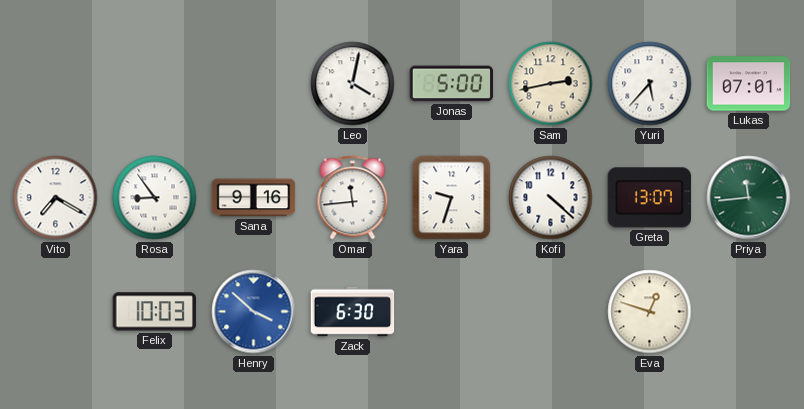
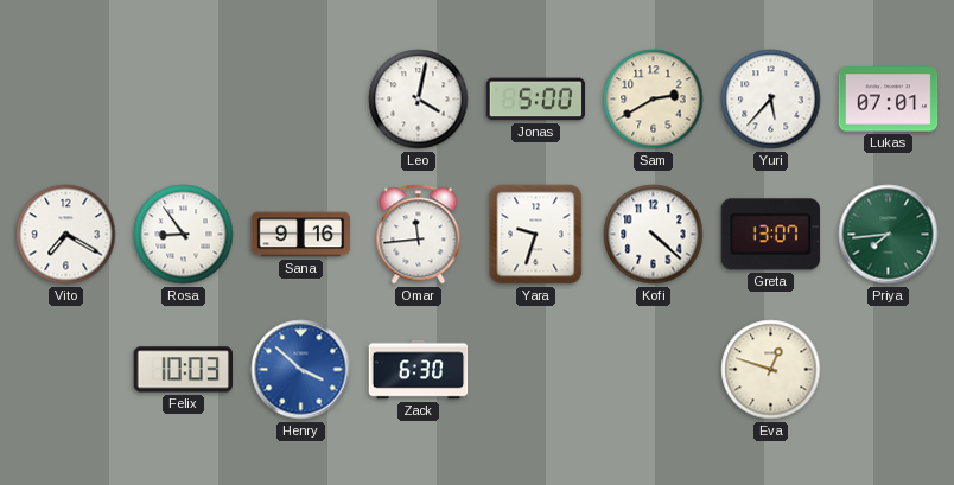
Sam: 2:43 -> 2:40
Priya: 11:44 -> 7:44
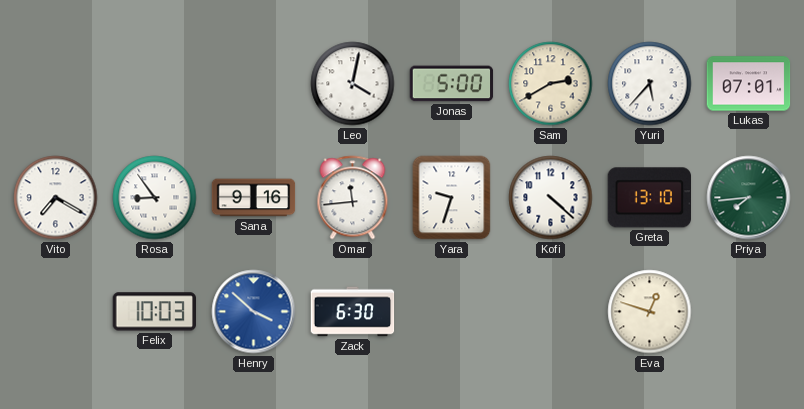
Greta: 13:07 -> 13:10
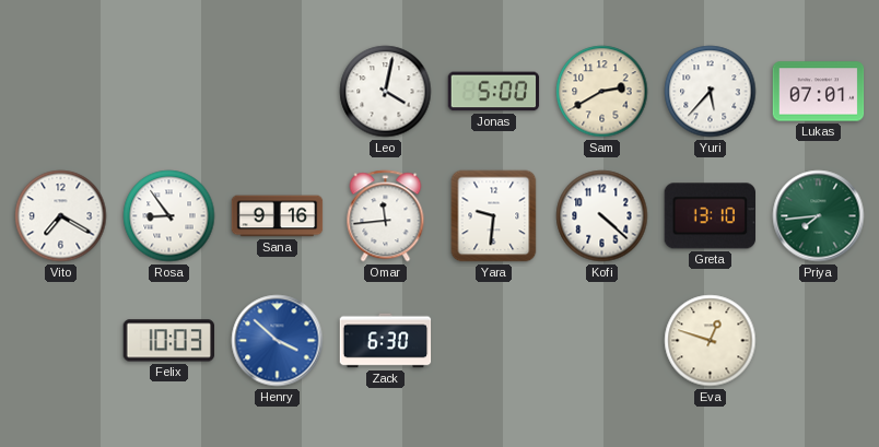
Yara: 9:33 -> 9:31
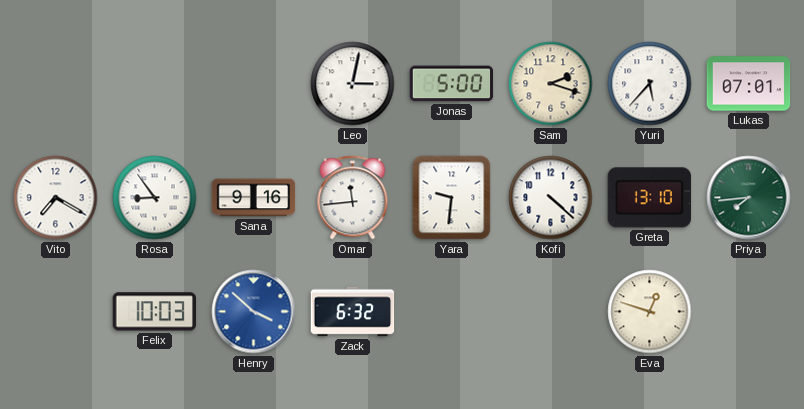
Leo: 4:02 -> 3:02
Sam: 2:40 -> 2:18
Zack: 6:30 -> 6:32
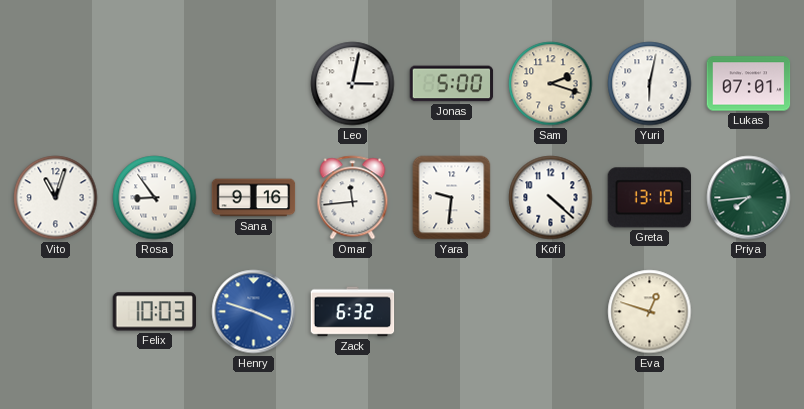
Yuri: 5:37 -> 6:02
Vito: 7:20 -> 11:03
Henry: 3:52 -> 3:48
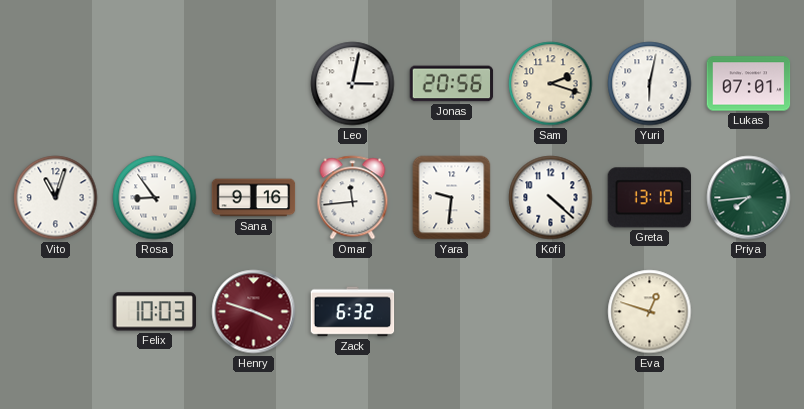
Jonas: 5:00 -> 20:56
Henry dial: blue -> burgundy
